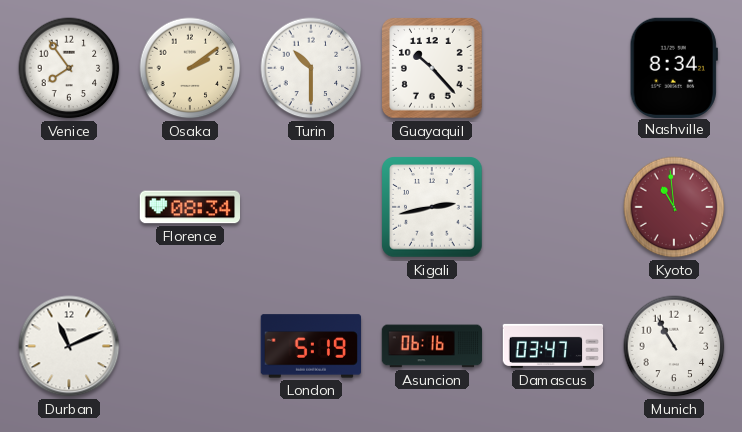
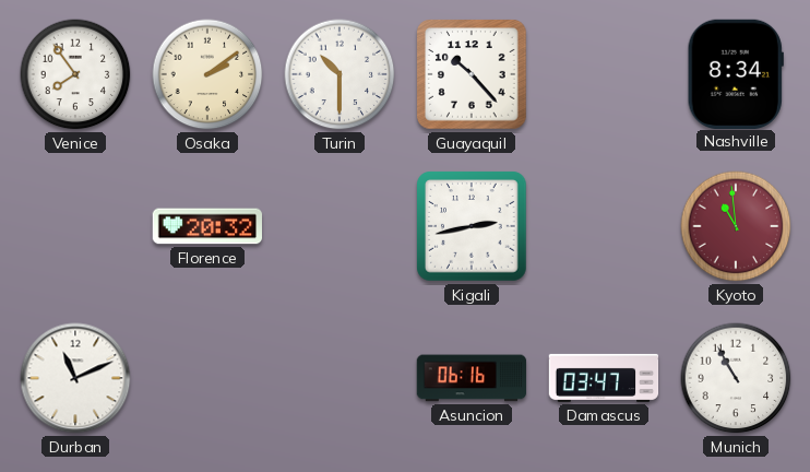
Florence: 08:34 -> 20:32
London: 5:19 -> none
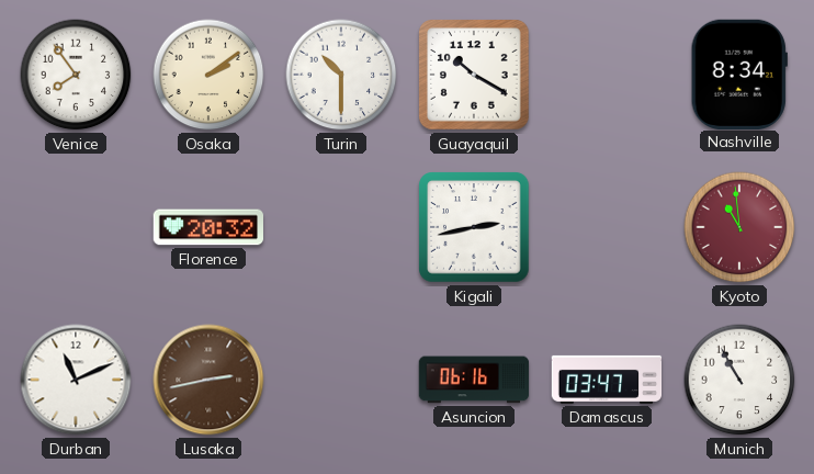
Guayaquil: 10:23 -> 10:20
Lusaka: none -> 2:43
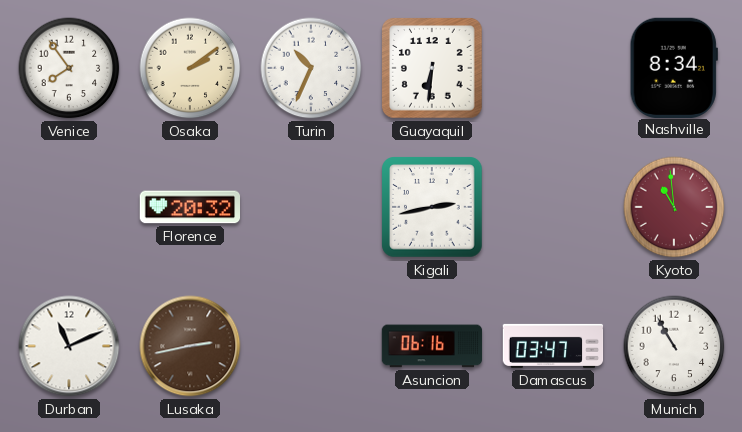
Turin: 10:30 -> 10:34
Guayaquil: 10:20 -> 6:31
